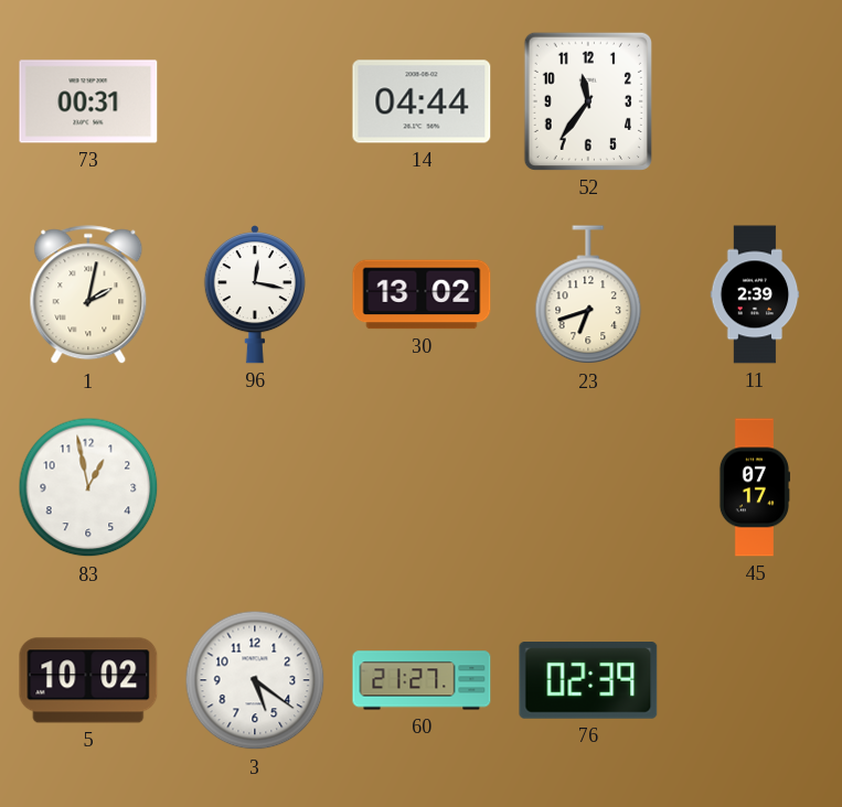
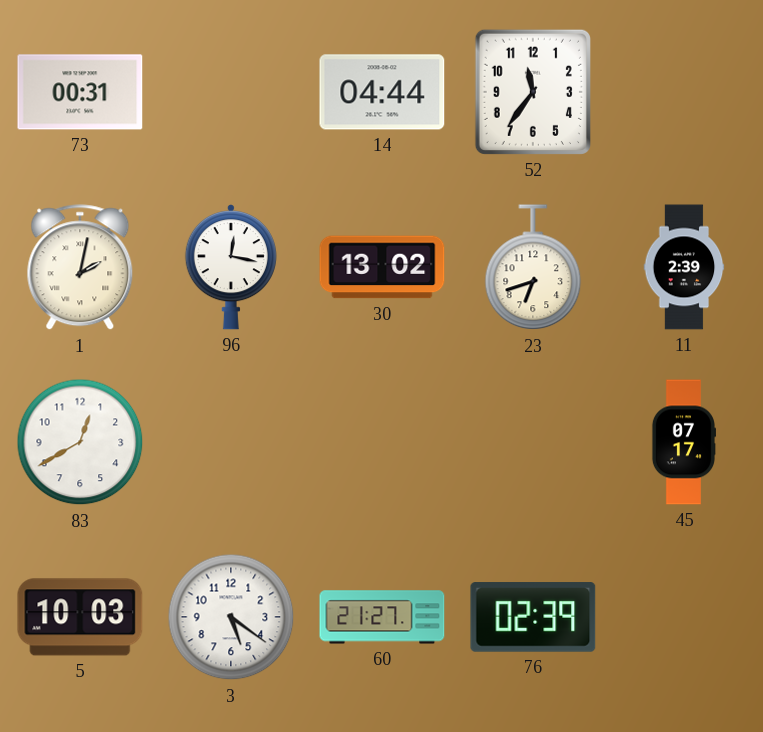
83: 12:58 -> 12:40
5: 10:02 -> 10:03
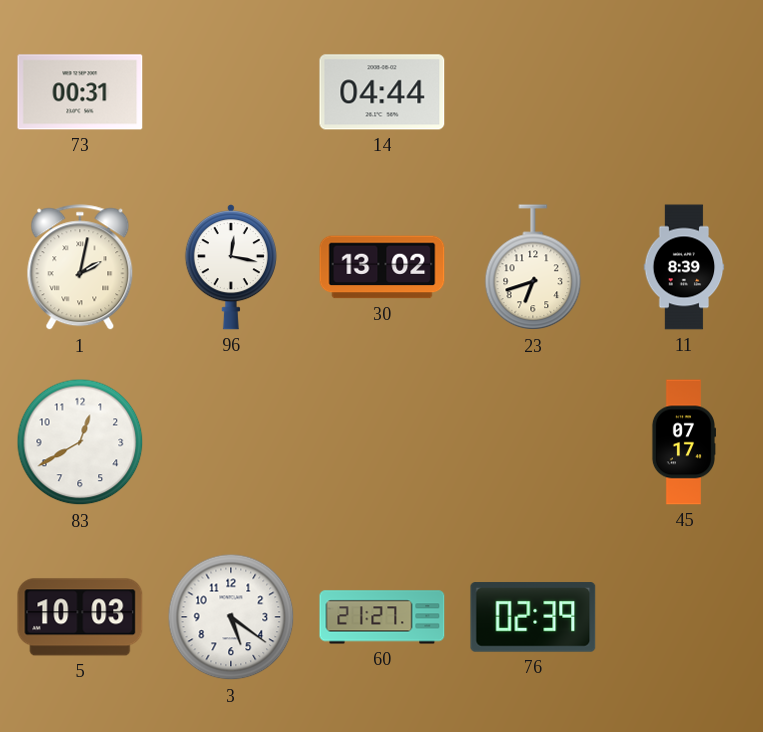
52: 11:36 -> none
11: 2:39 -> 8:39
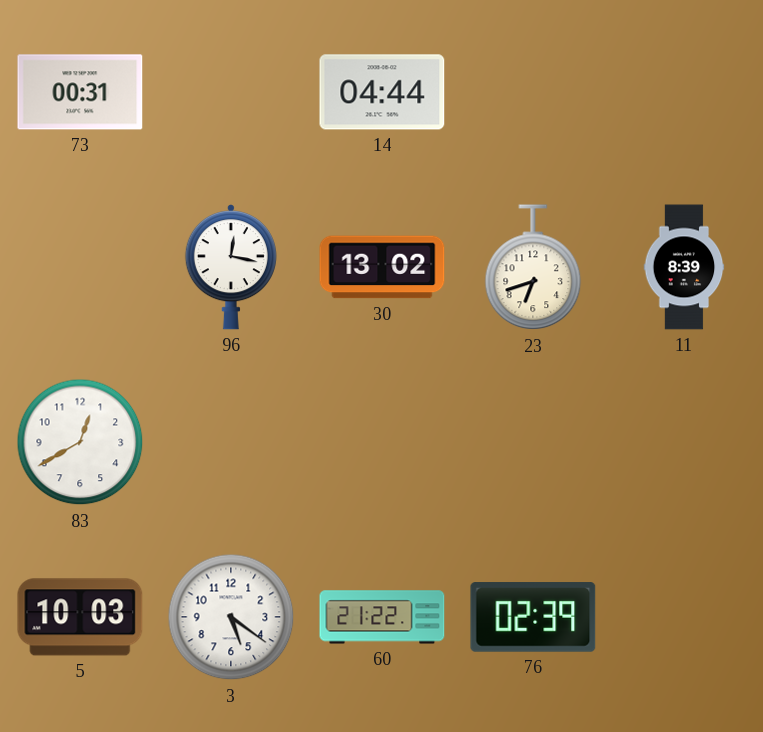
1: 2:02 -> none
45: 07:17 -> none
60: 21:27 -> 21:22
